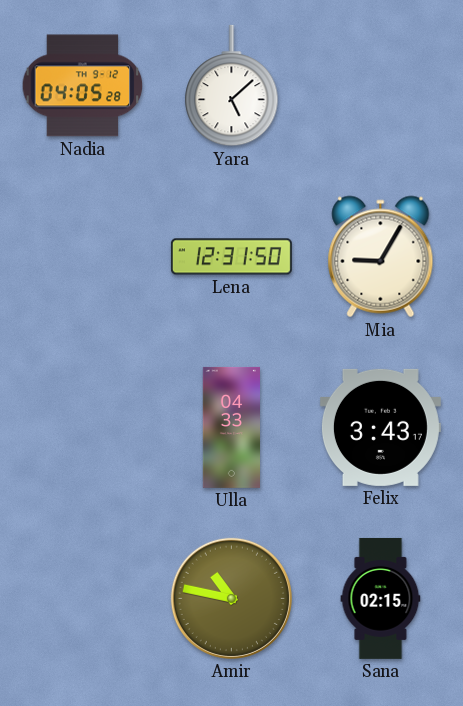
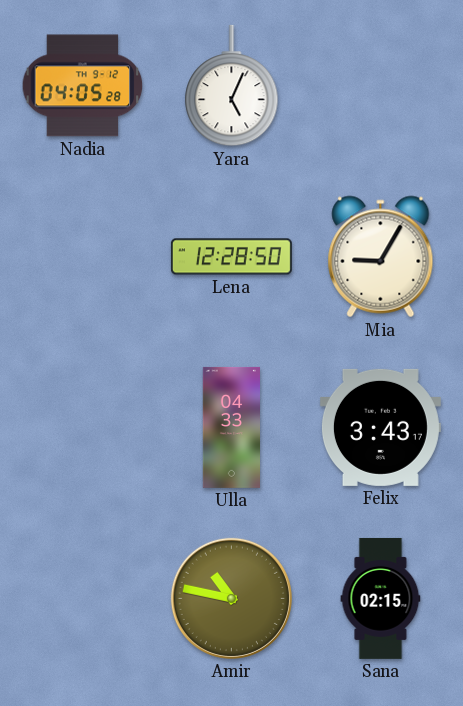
Yara: 5:08 -> 5:04
Lena: 12:31 -> 12:28
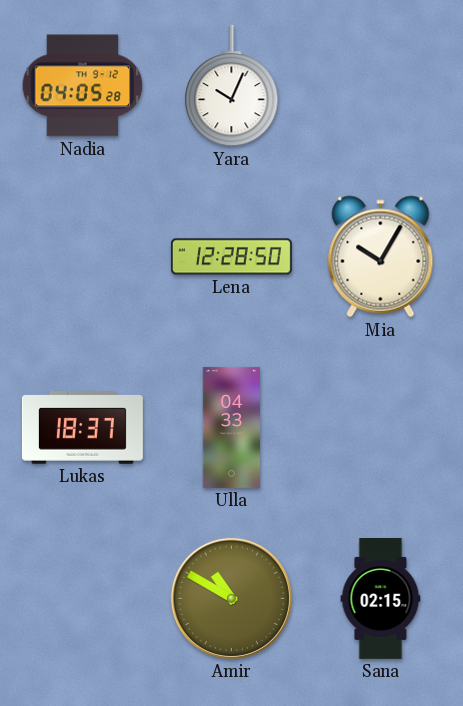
Yara: 5:04 -> 10:04
Mia: 9:05 -> 10:05
Lukas: none -> 18:37
Felix: 3:43 -> none
Amir: 10:47 -> 10:50
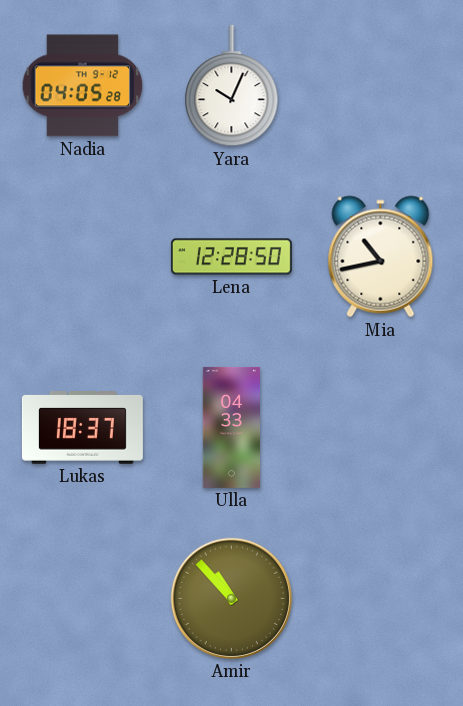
Mia: 10:05 -> 10:43
Amir: 10:50 -> 10:53
Sana: 02:15 -> none
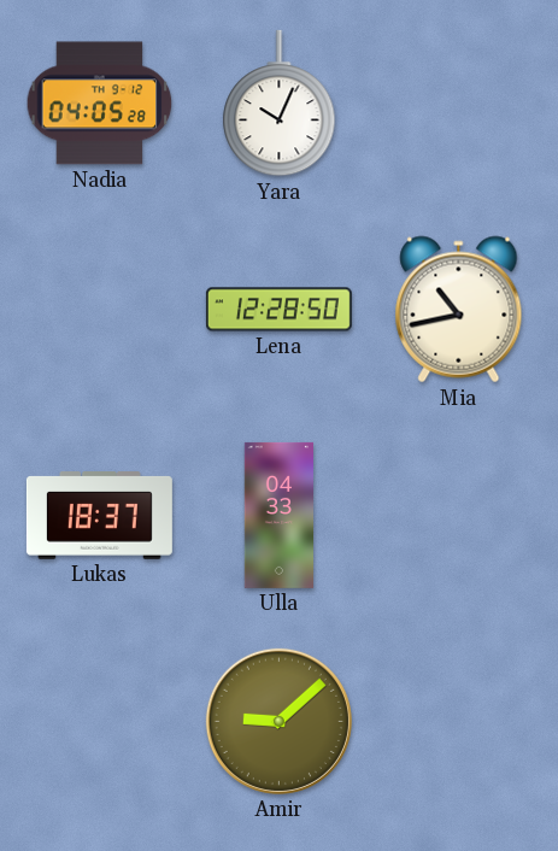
Amir: 10:53 -> 9:08
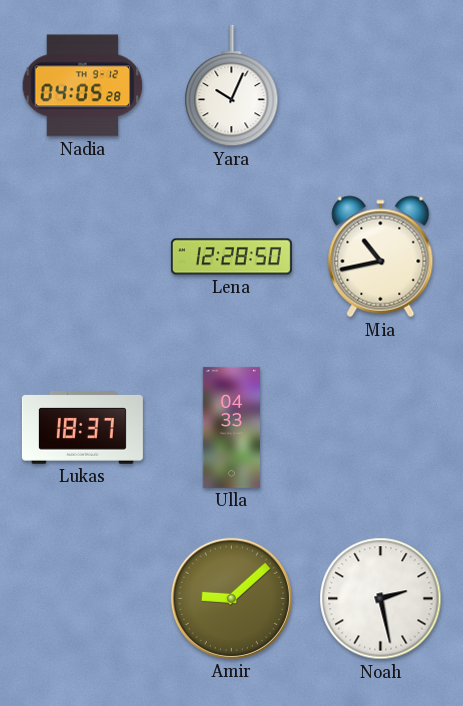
Noah: none -> 2:28
